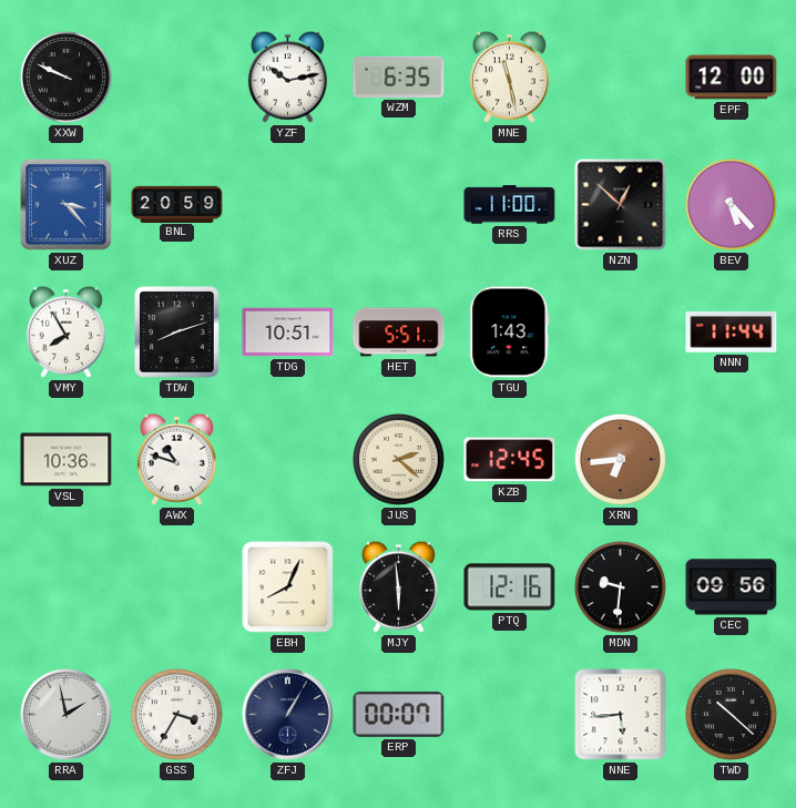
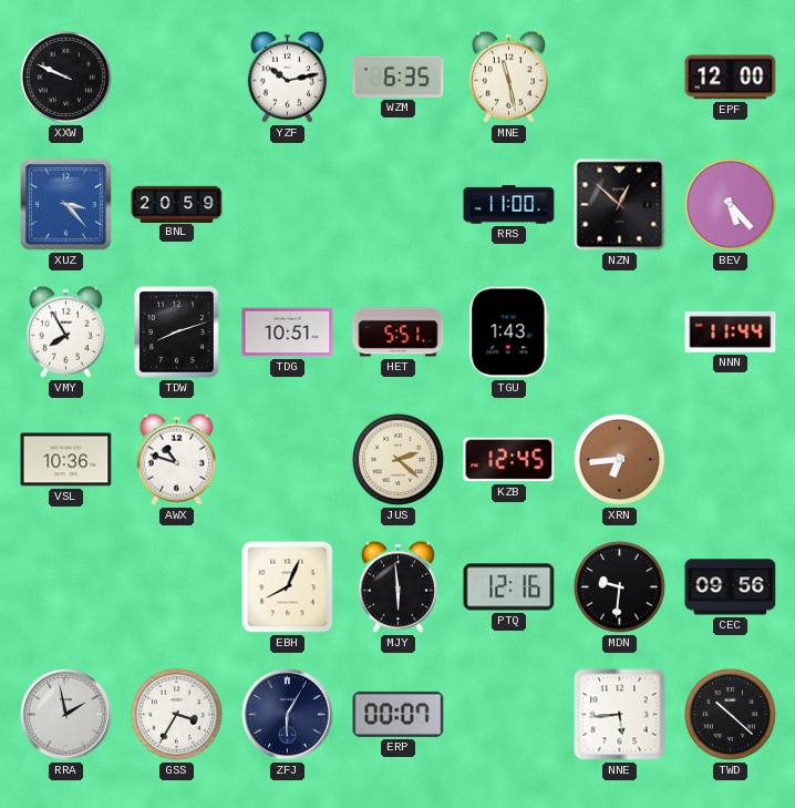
ZFJ: 1:05 -> 6:05
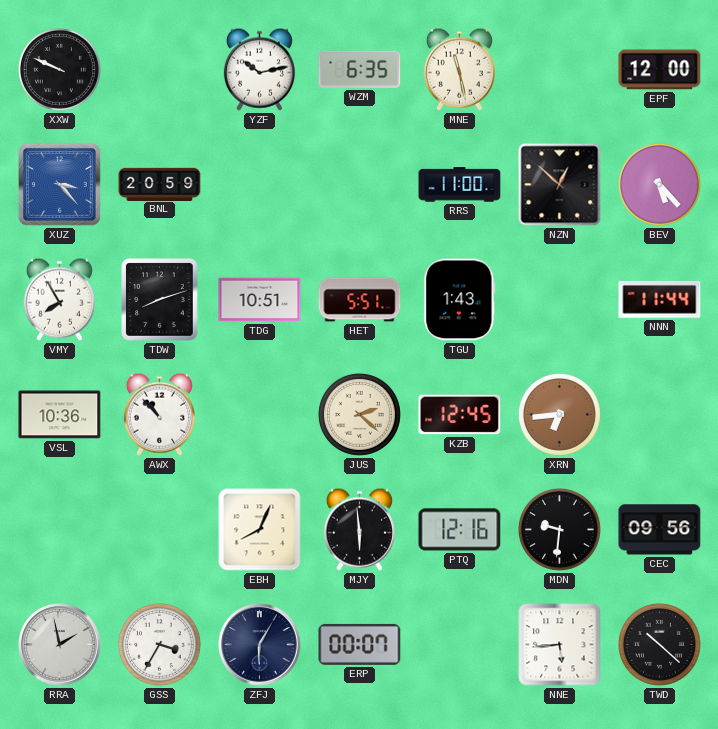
AWX: 10:48 -> 10:53
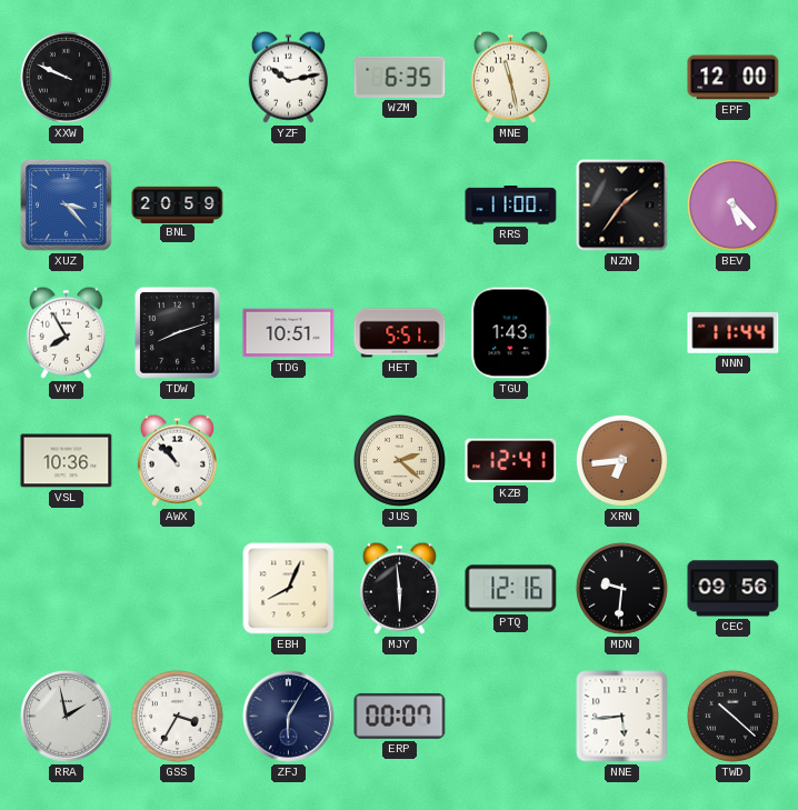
NZN: 12:52 -> 1:36
KZB: 12:45 -> 12:41
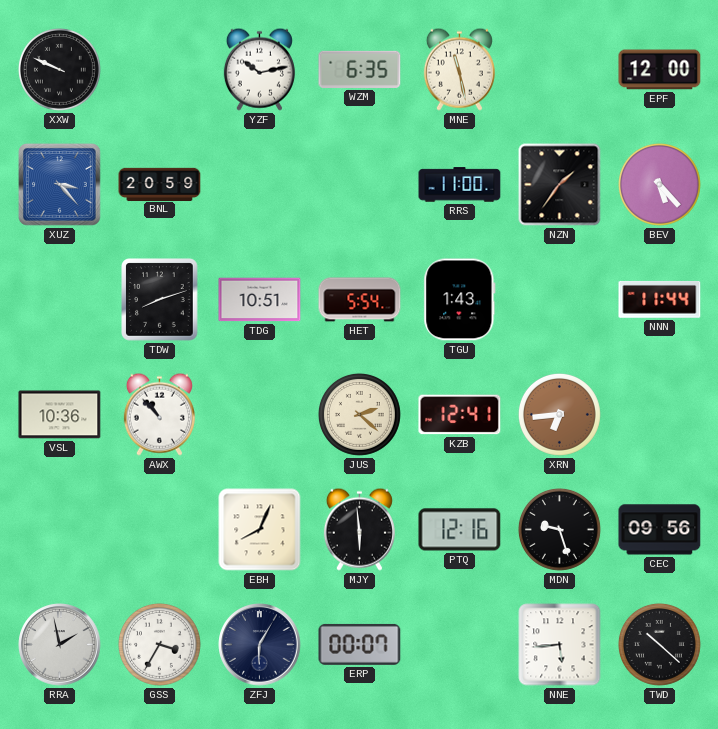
VMY: 7:55 -> none
HET: 5:51 -> 5:54
MDN: 9:31 -> 9:27
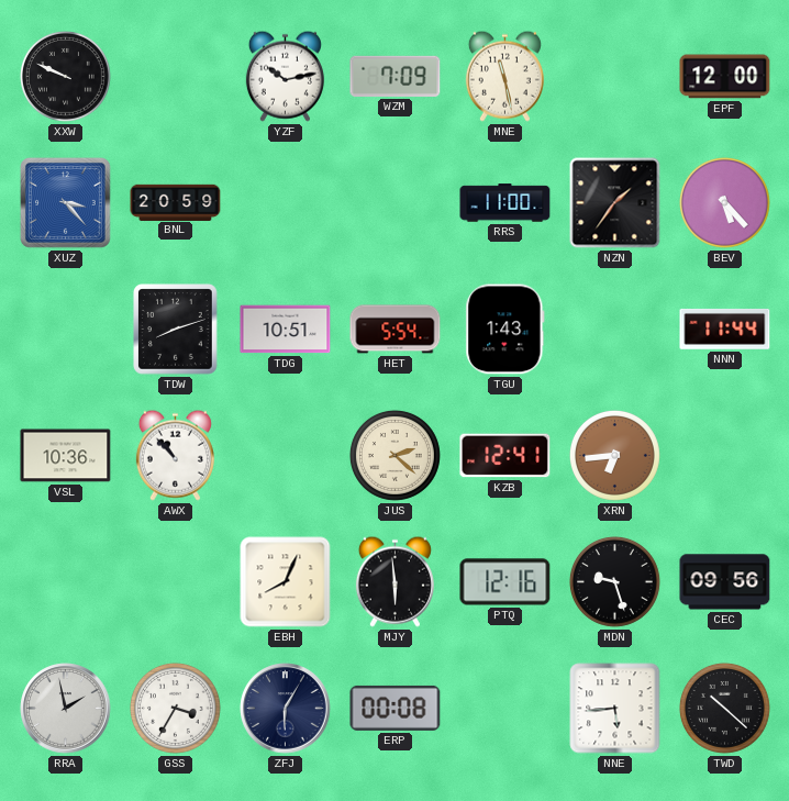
WZM: 6:35 -> 7:09
ERP: 00:07 -> 00:08
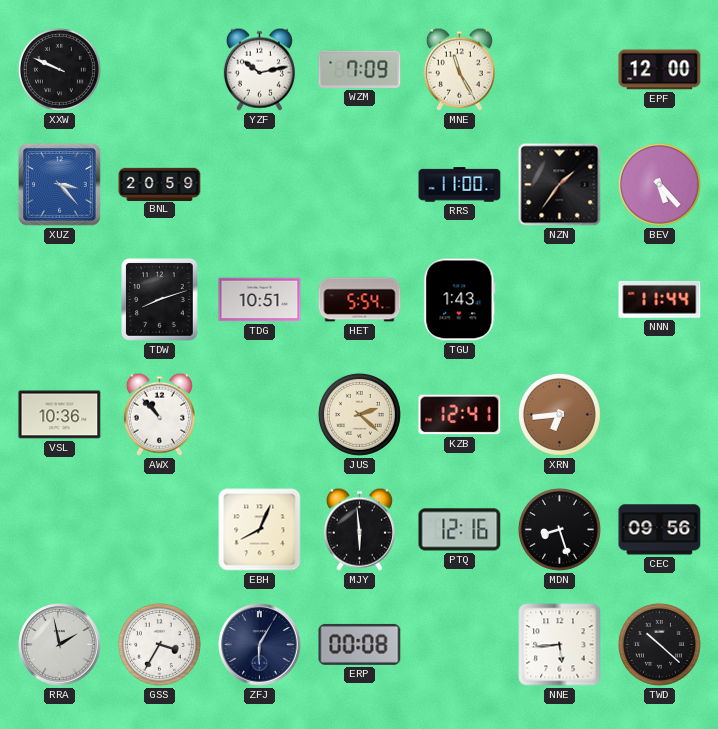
MNE: 11:28 -> 11:25
MDN: 9:27 -> 8:27
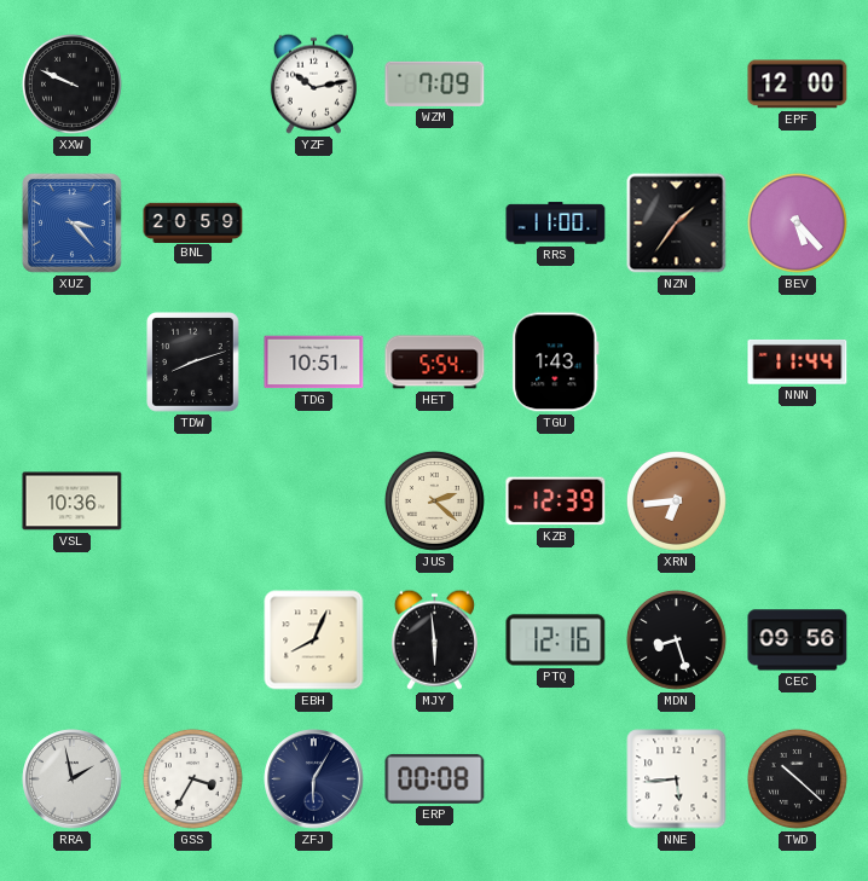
MNE: 11:25 -> none
AWX: 10:53 -> none
KZB: 12:41 -> 12:39
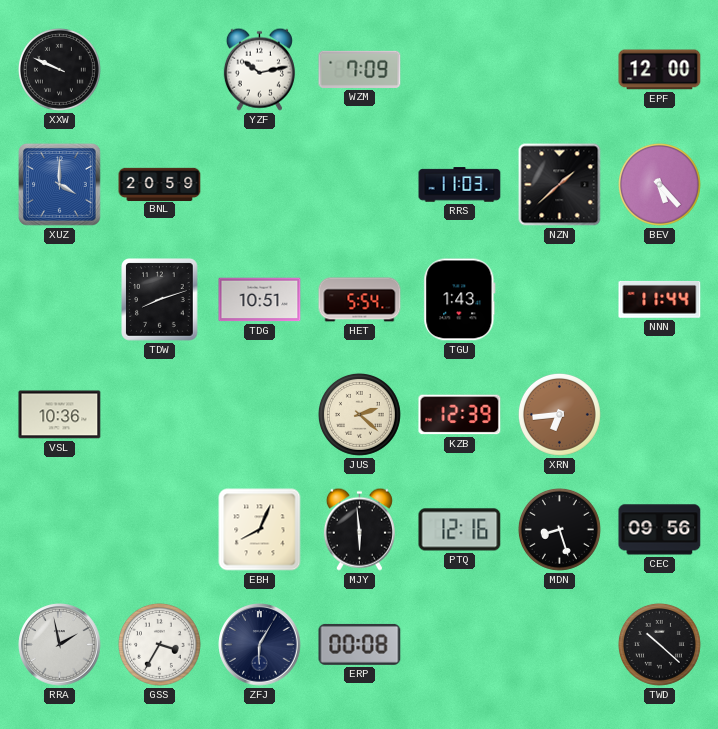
XUZ: 3:23 -> 4:00
RRS: 11:00 -> 11:03
NZN: 1:36 -> 1:38
NNE: 5:44 -> none
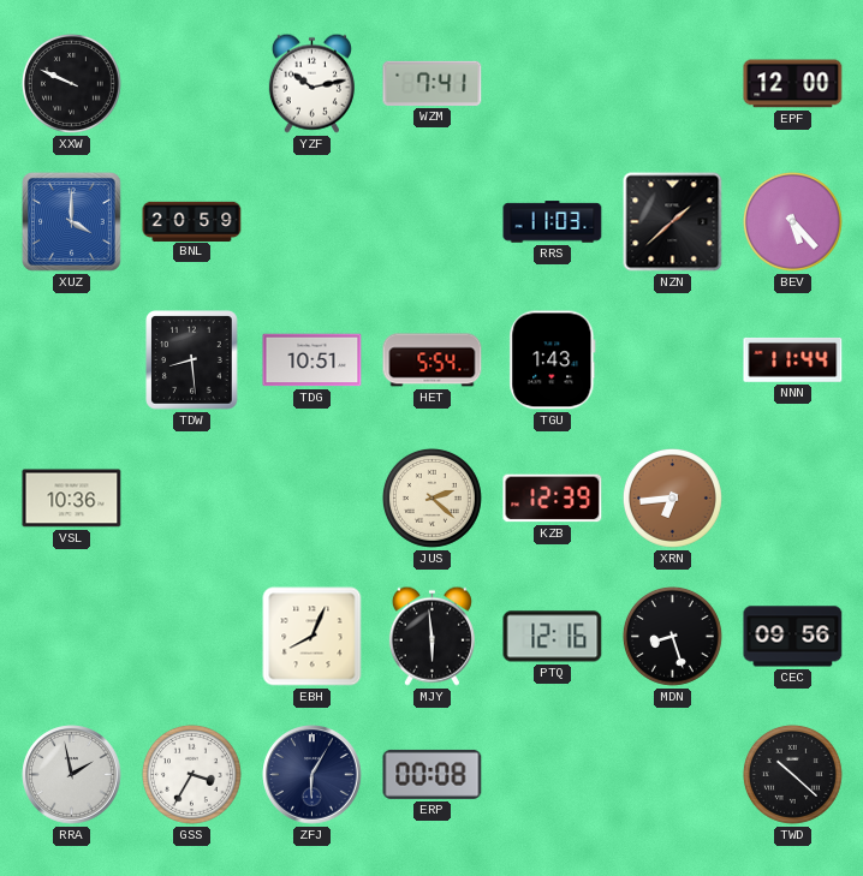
WZM: 7:09 -> 7:41
TDW: 8:12 -> 8:29
